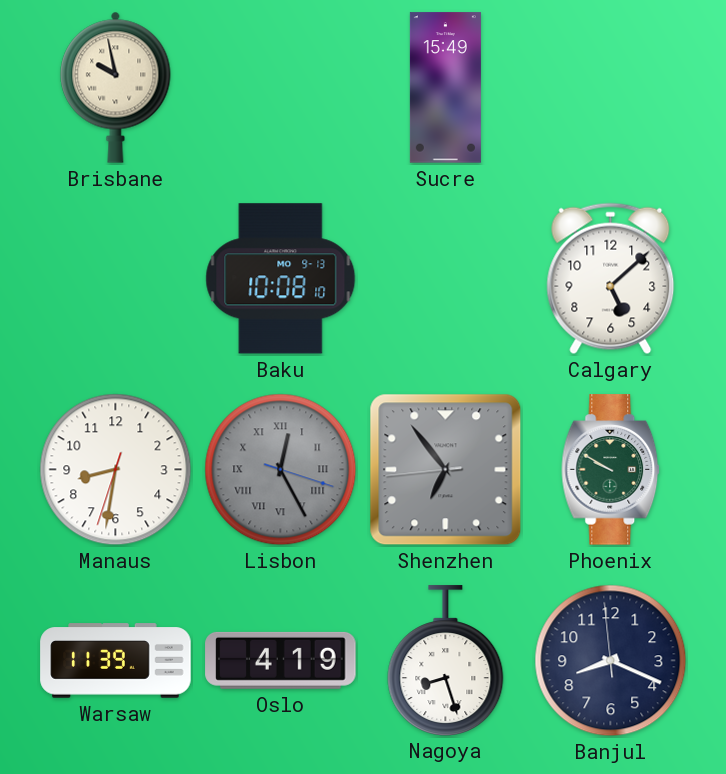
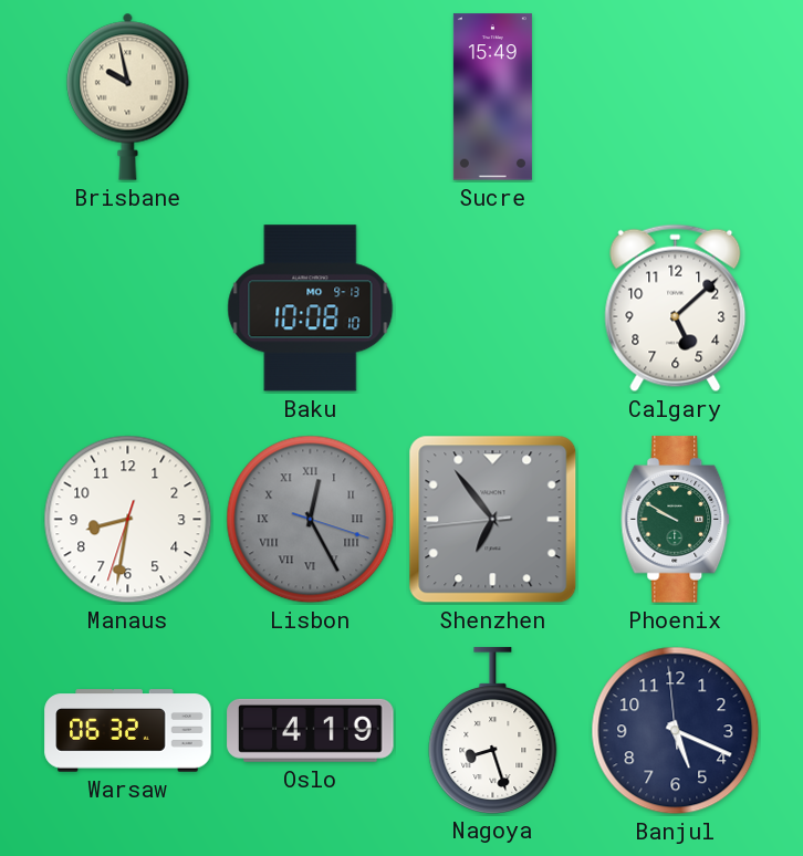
Warsaw: 11:39 -> 06:32
Banjul: 8:18 -> 5:18
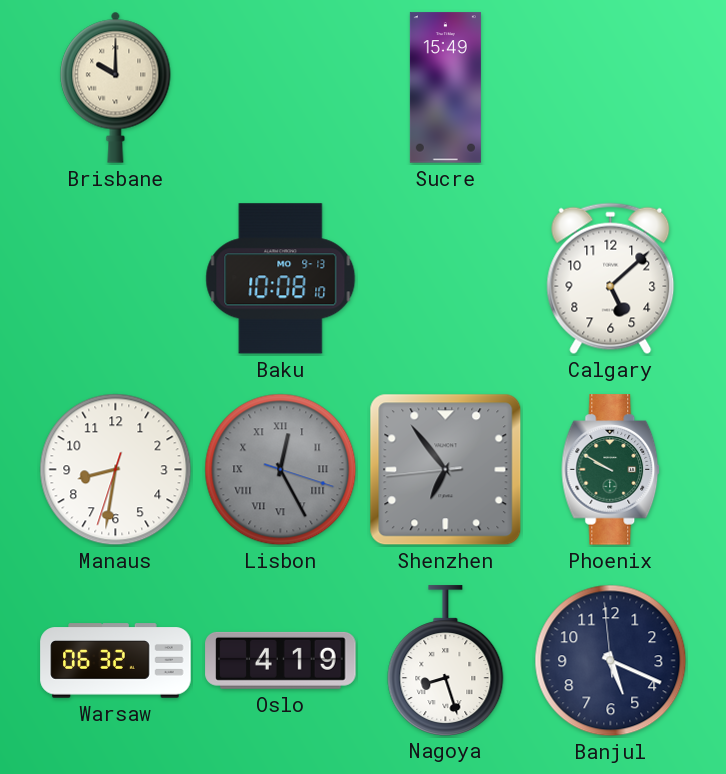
Brisbane: 9:58 -> 10:00
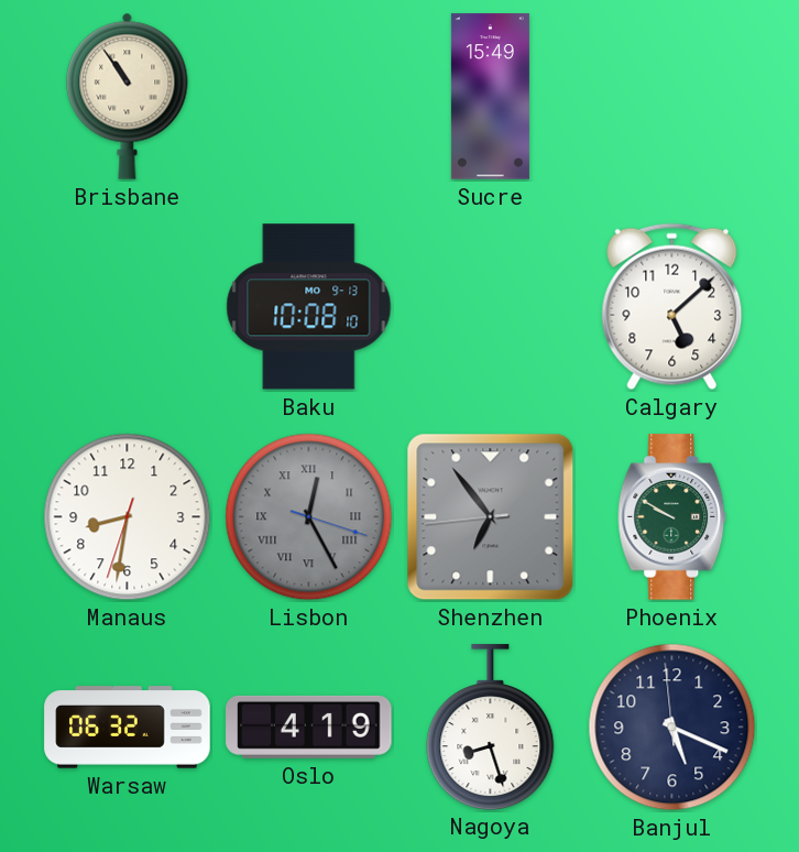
Brisbane: 10:00 -> 10:54
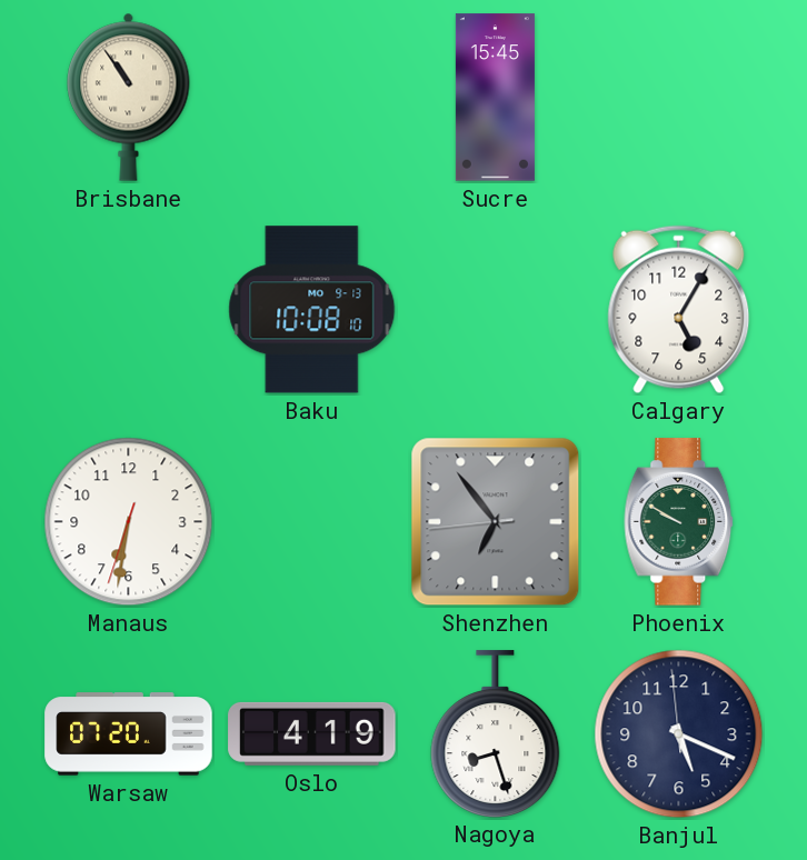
Sucre: 15:49 -> 15:45
Calgary: 5:08 -> 5:05
Manaus: 8:31 -> 6:31
Lisbon: 12:25 -> none
Warsaw: 06:32 -> 07:20
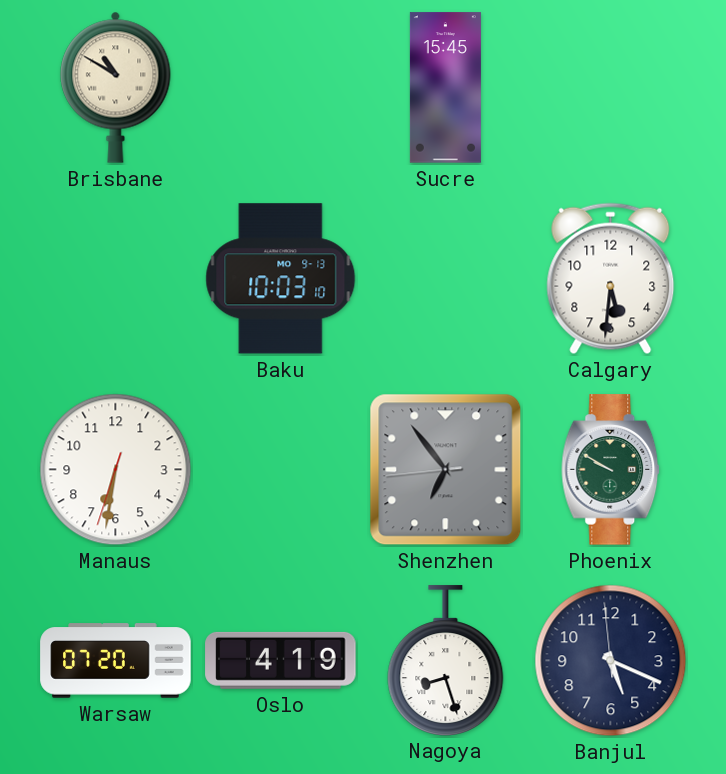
Brisbane: 10:54 -> 10:50
Baku: 10:08 -> 10:03
Calgary: 5:05 -> 5:31
